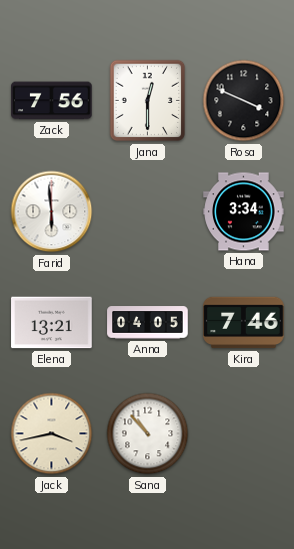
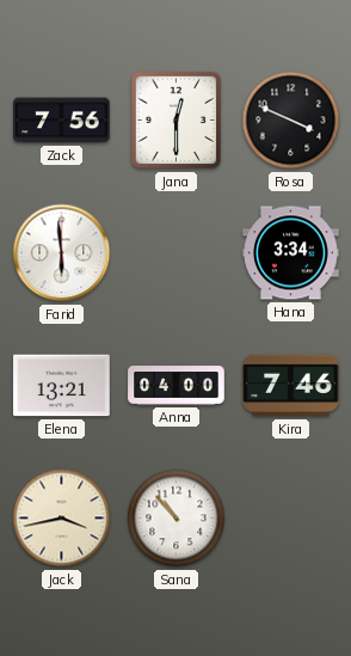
Anna: 04:05 -> 04:00
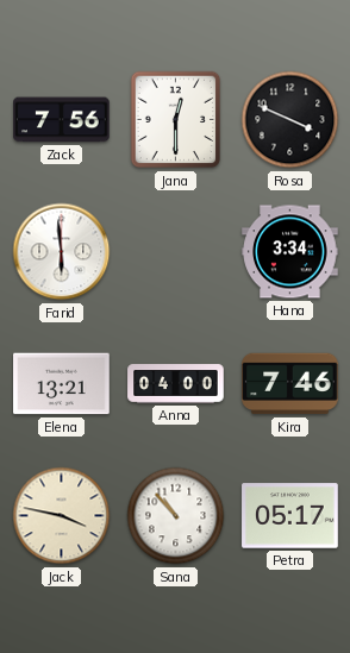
Jack: 3:43 -> 3:47
Petra: none -> 05:17
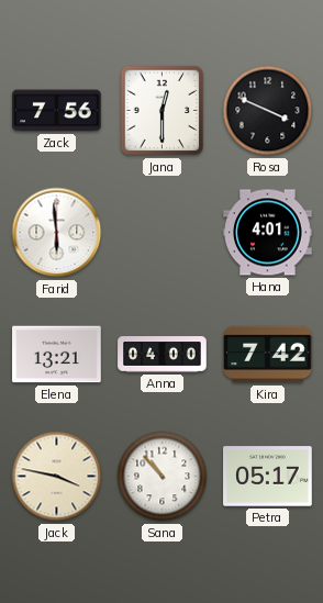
Hana: 3:34 -> 4:01
Kira: 7:46 -> 7:42
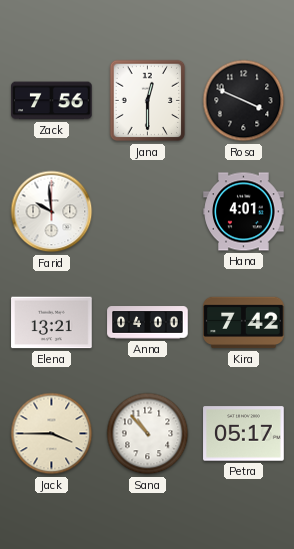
Farid: 5:59 -> 9:59
Jack: 3:47 -> 3:45
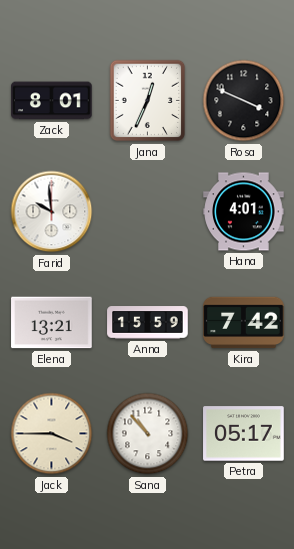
Zack: 7:56 -> 8:01
Jana: 12:30 -> 12:34
Anna: 04:00 -> 15:59
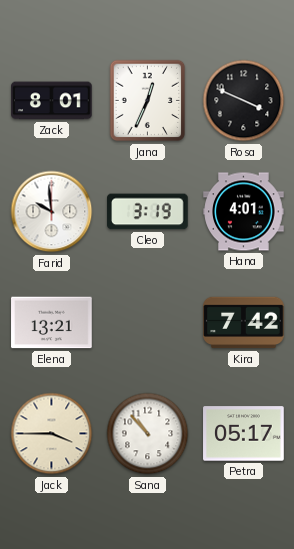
Cleo: none -> 3:19
Anna: 15:59 -> none
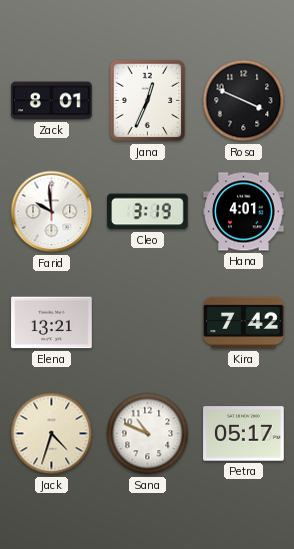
Jack: 3:45 -> 4:33
Sana: 10:53 -> 10:49
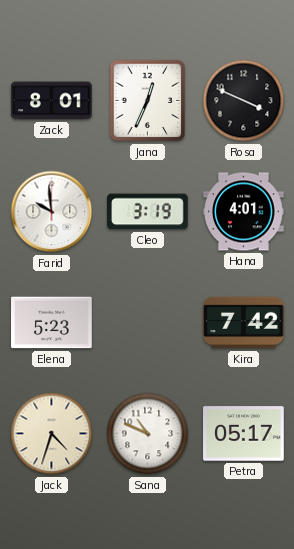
Elena: 13:21 -> 5:23
